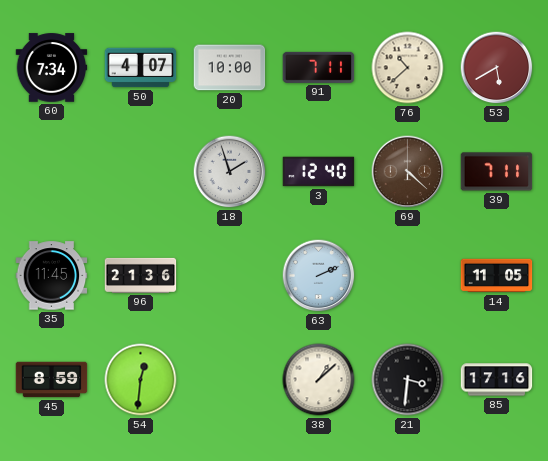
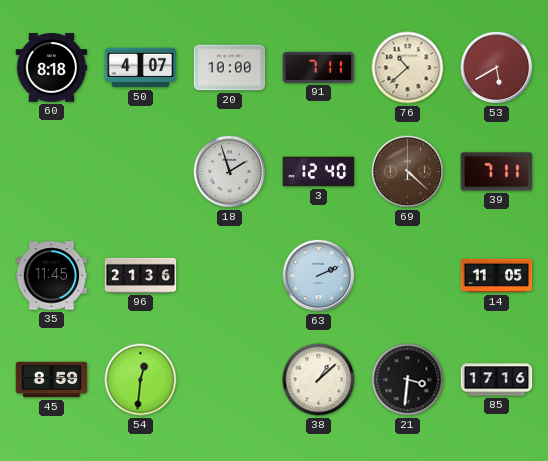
60: 7:34 -> 8:18
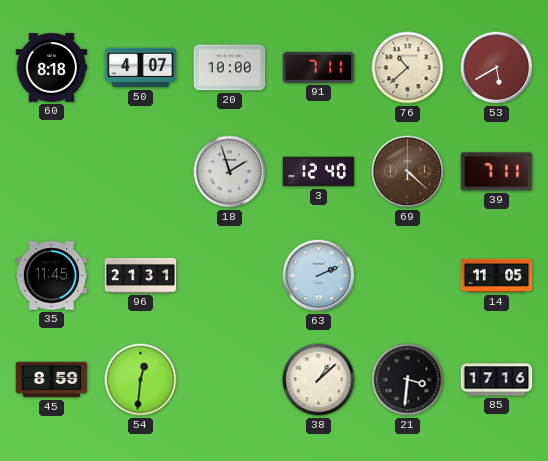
96: 21:36 -> 21:31
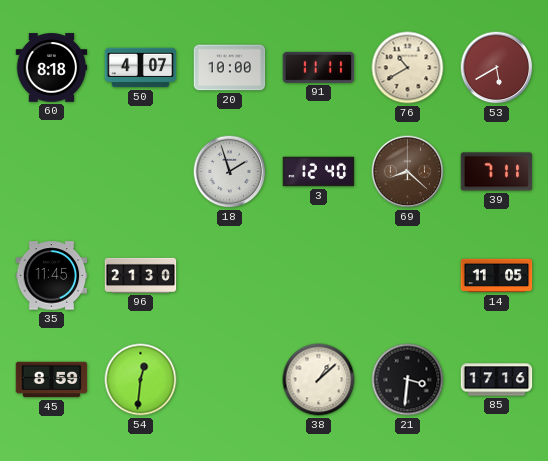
91: 7:11 -> 11:11
76: 10:38 -> 10:40
69: 4:22 -> 8:22
96: 21:31 -> 21:30
63: 2:11 -> none
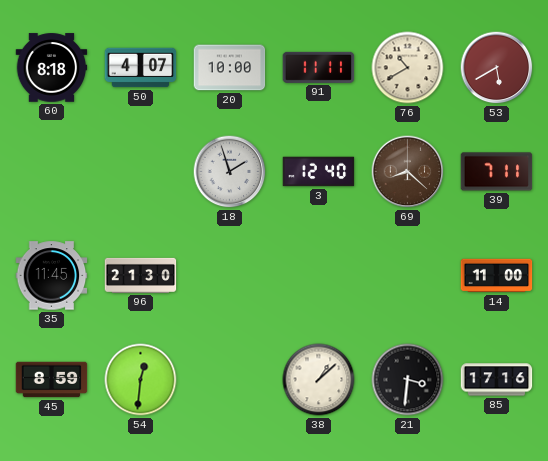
14: 11:05 -> 11:00
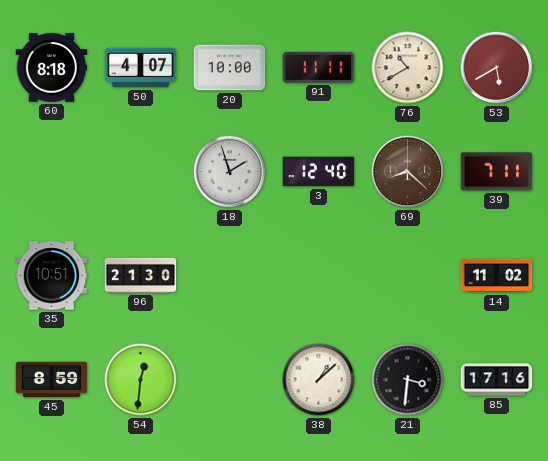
35: 11:45 -> 10:51
14: 11:00 -> 11:02
